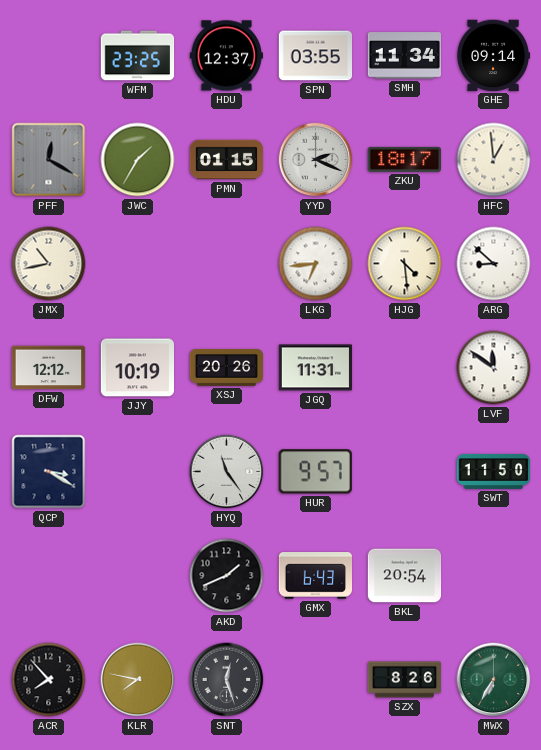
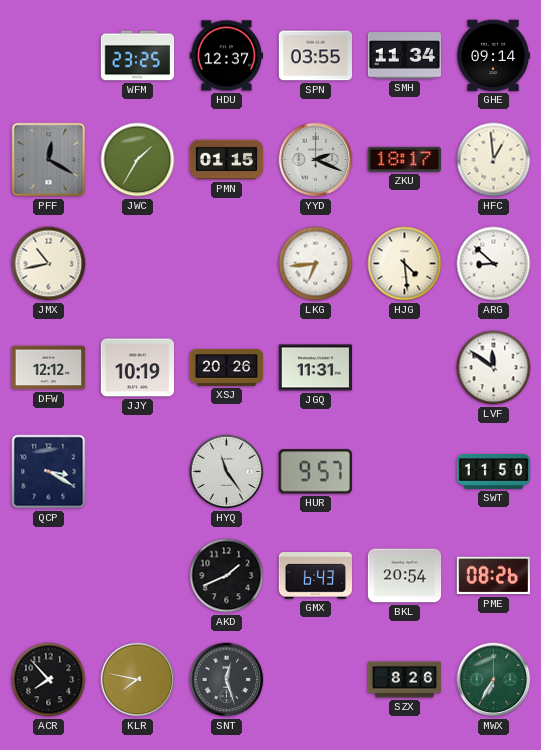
PME: none -> 08:26
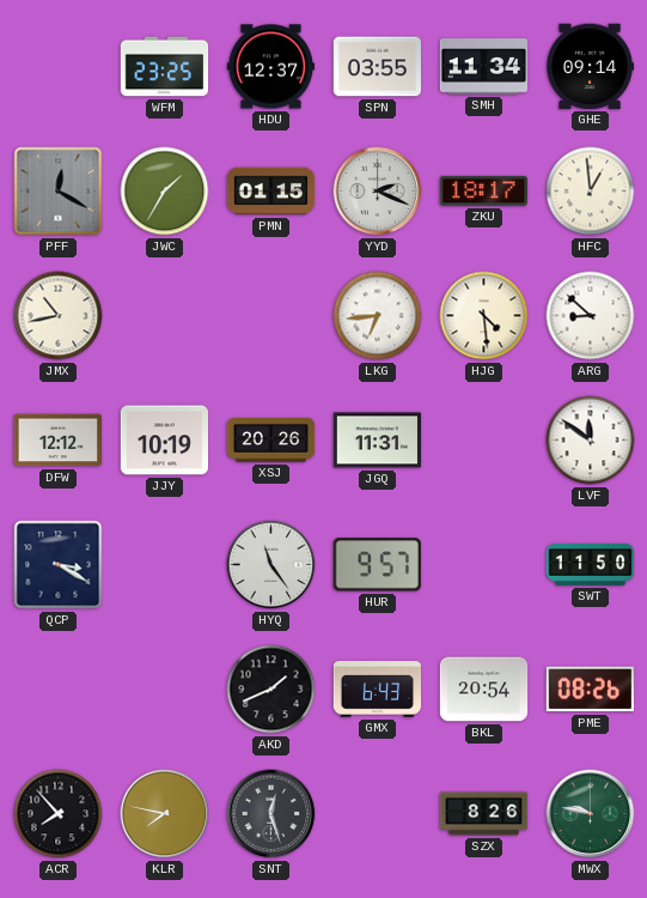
MWX: 6:35 -> 9:47
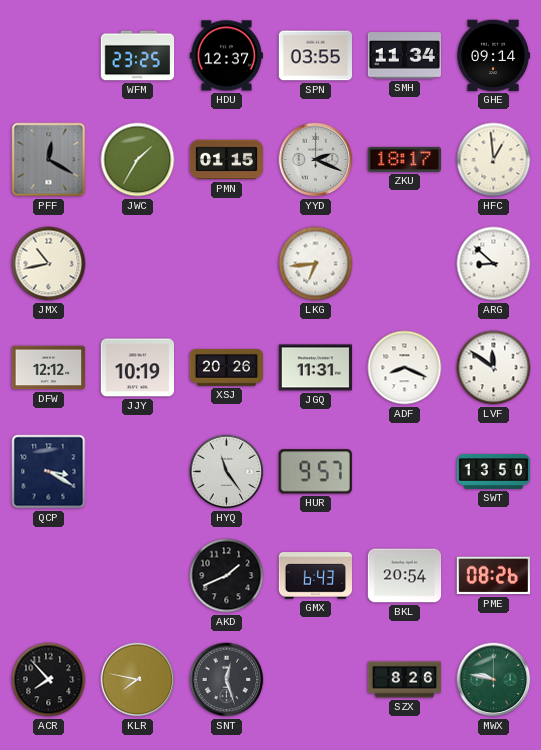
HJG: 4:29 -> none
ADF: none -> 8:19
SWT: 11:50 -> 13:50
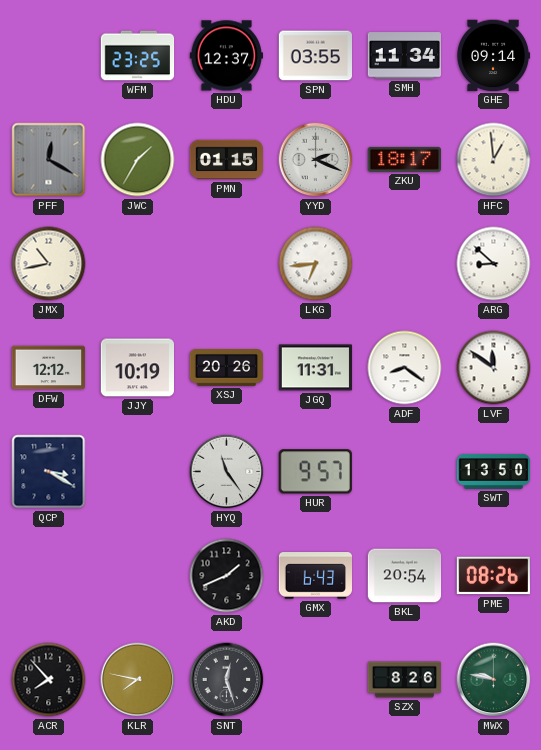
ADF: 8:19 -> 8:21
